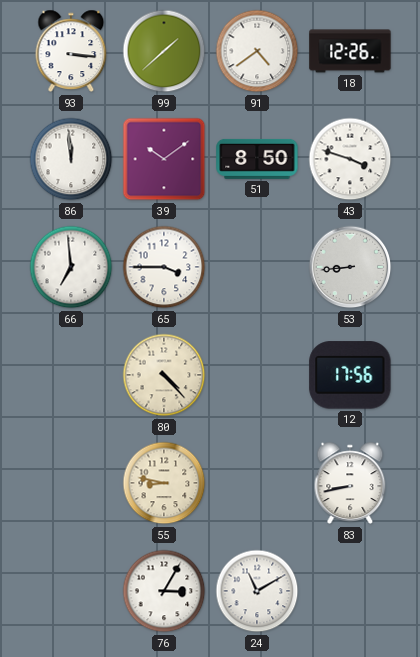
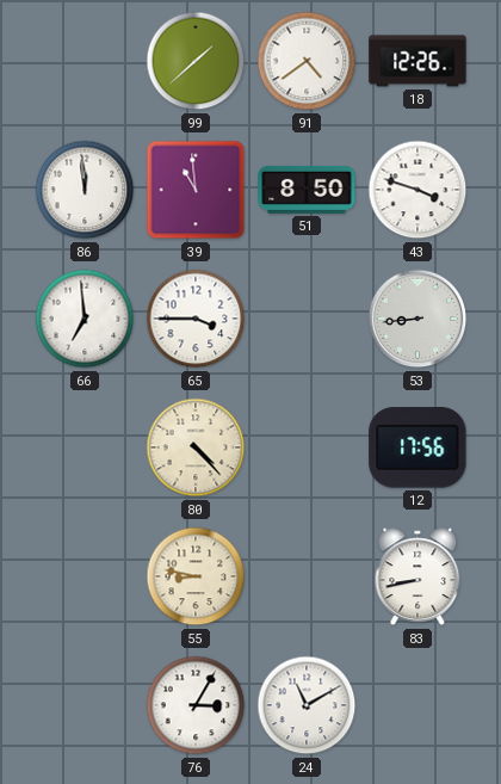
93: 3:16 -> none
39: 10:09 -> 10:59
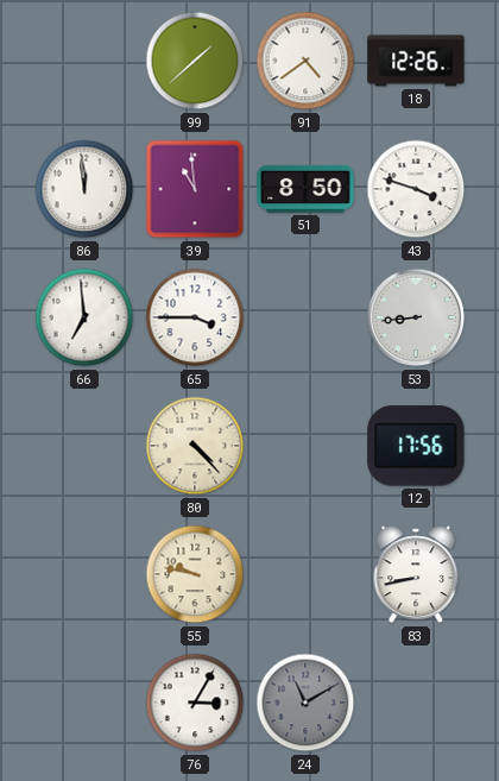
55: 8:47 -> 9:47
24 dial: white -> grey
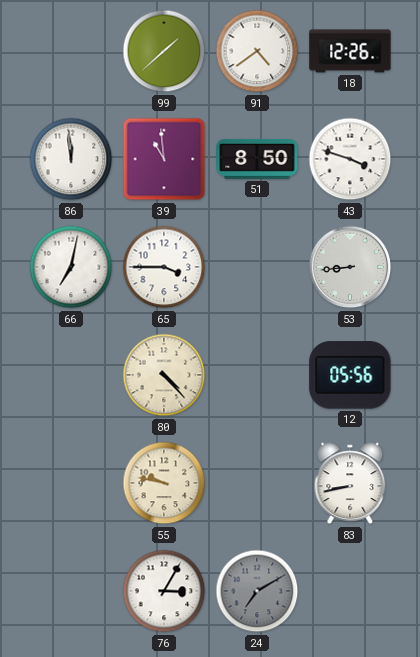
66: 6:59 -> 7:02
12: 17:56 -> 05:56
24: 11:10 -> 7:10
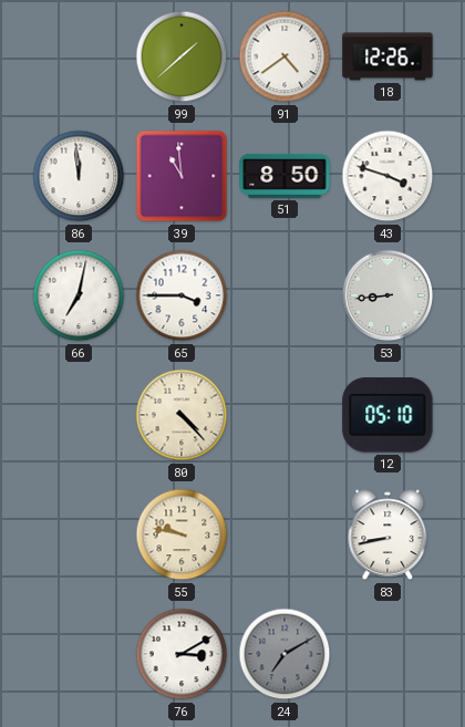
12: 05:56 -> 05:10
76: 3:05 -> 3:10
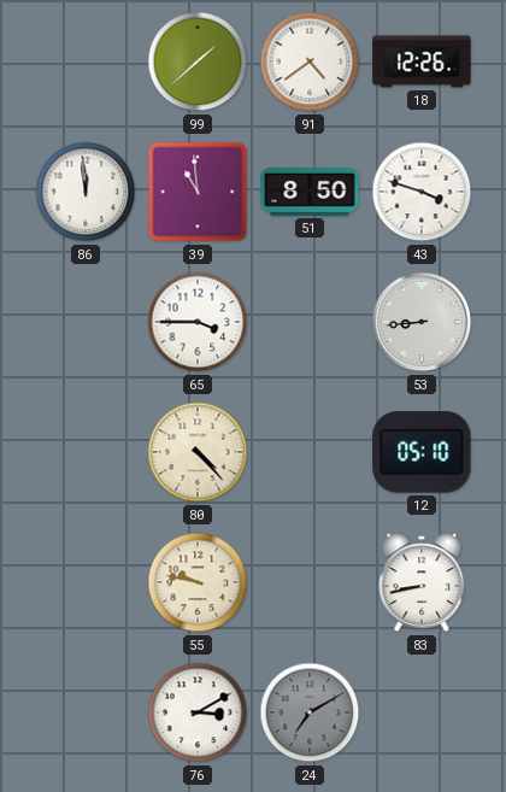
66: 7:02 -> none
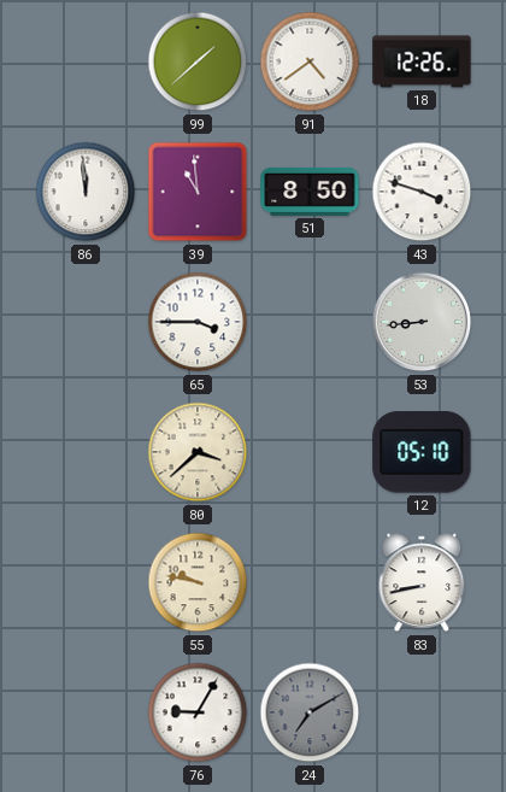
80: 4:23 -> 3:38
76: 3:10 -> 9:05
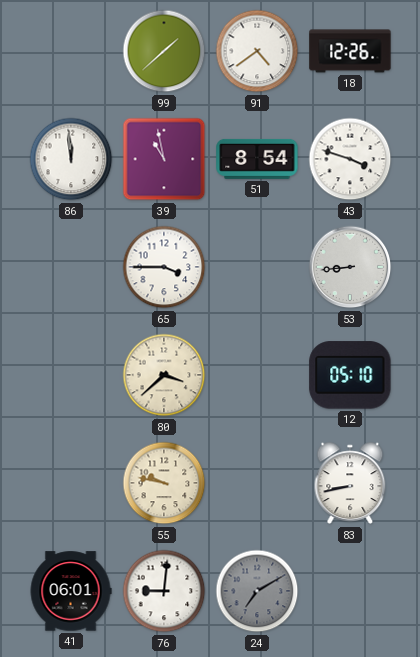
39: 10:59 -> 10:58
51: 8:50 -> 8:54
41: none -> 06:01
76: 9:05 -> 9:01
